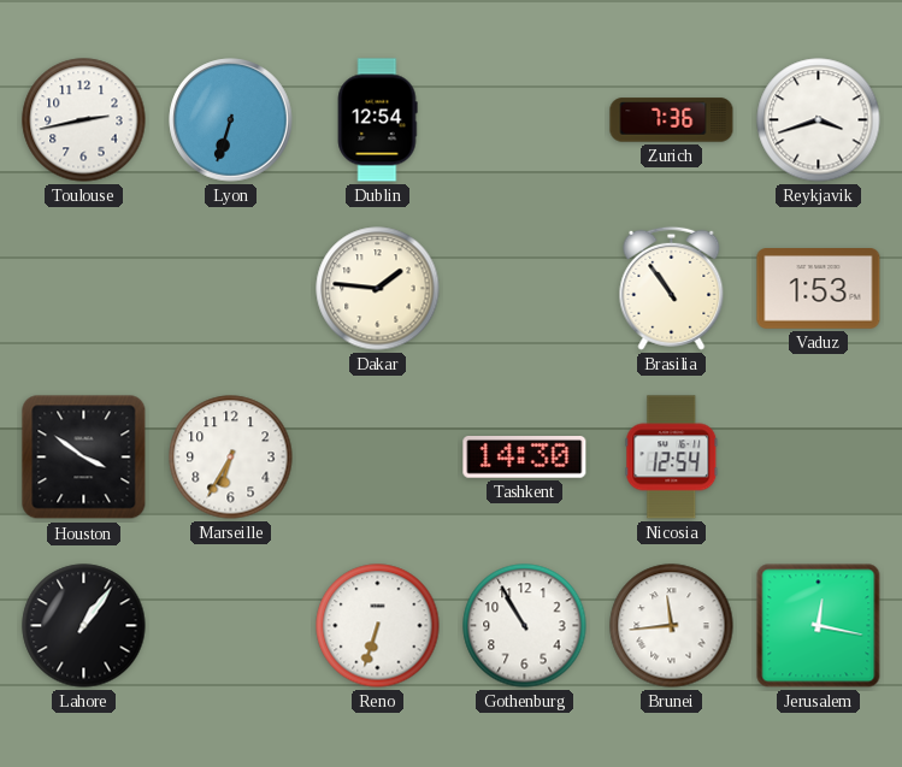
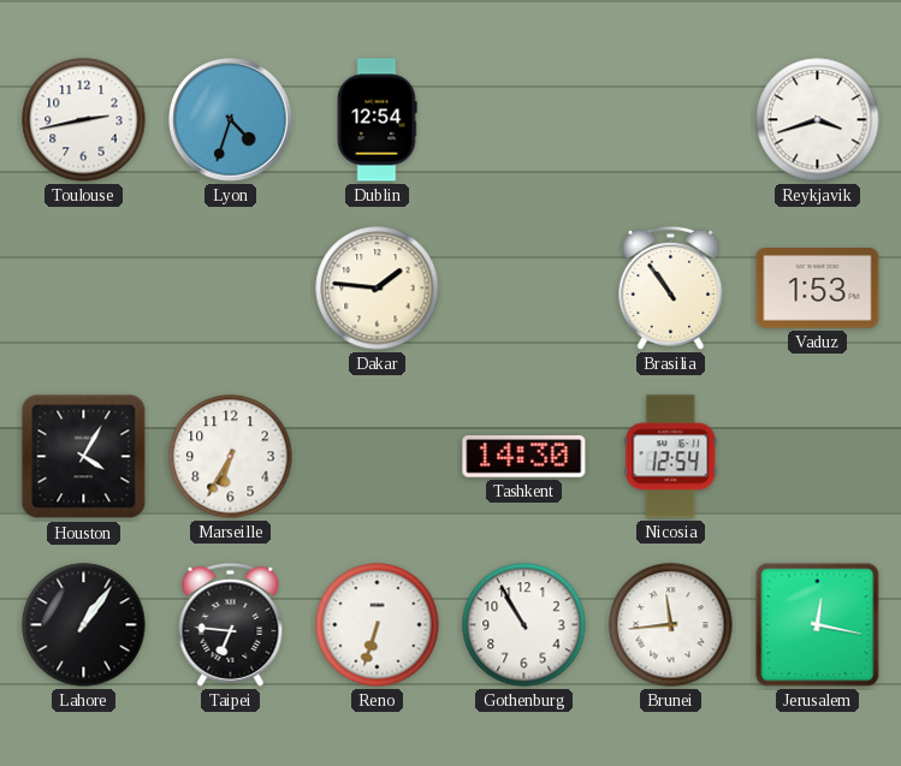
Lyon: 6:33 -> 4:33
Zurich: 7:36 -> none
Houston: 3:51 -> 4:05
Taipei: none -> 6:46
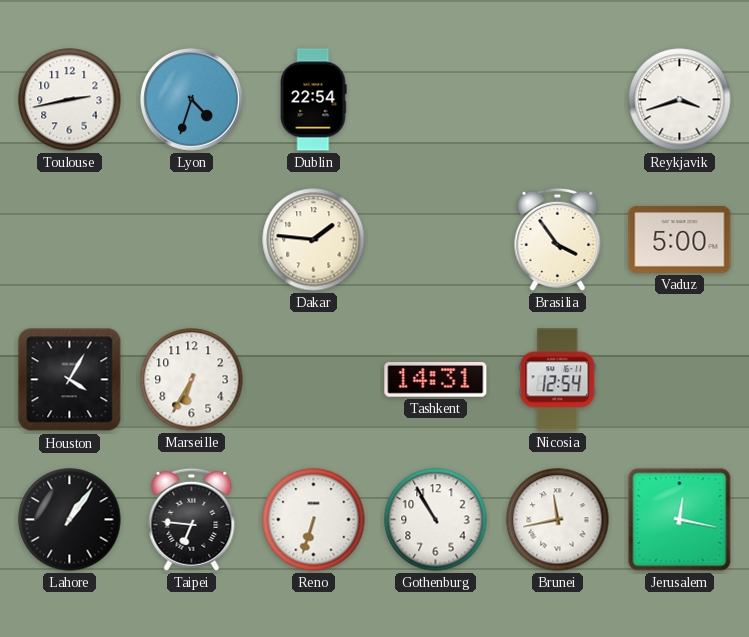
Dublin: 12:54 -> 22:54
Brasilia: 10:54 -> 3:54
Vaduz: 1:53 -> 5:00
Tashkent: 14:30 -> 14:31
Brunei: 11:44 -> 11:43
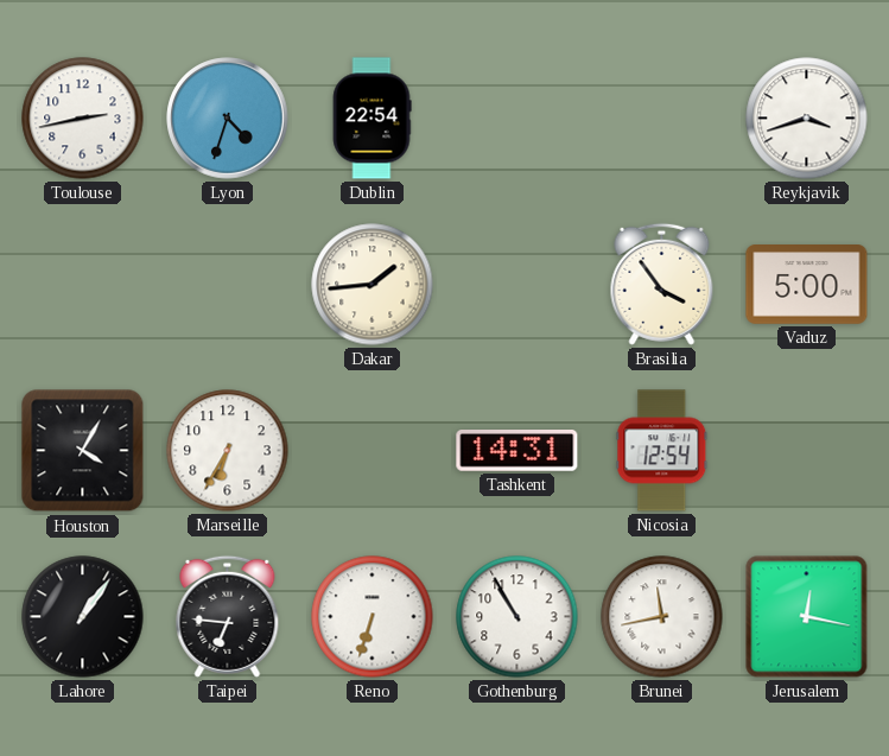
Dakar: 1:46 -> 1:44
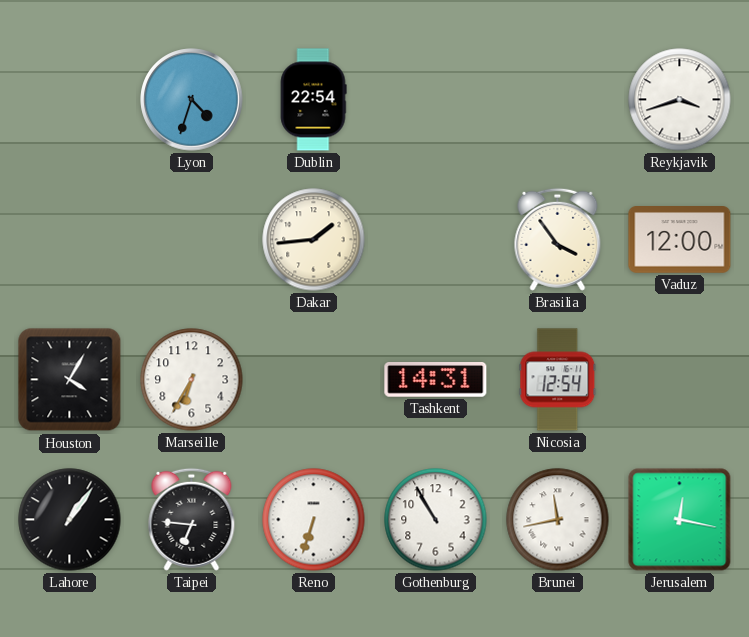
Toulouse: 2:43 -> none
Vaduz: 5:00 -> 12:00
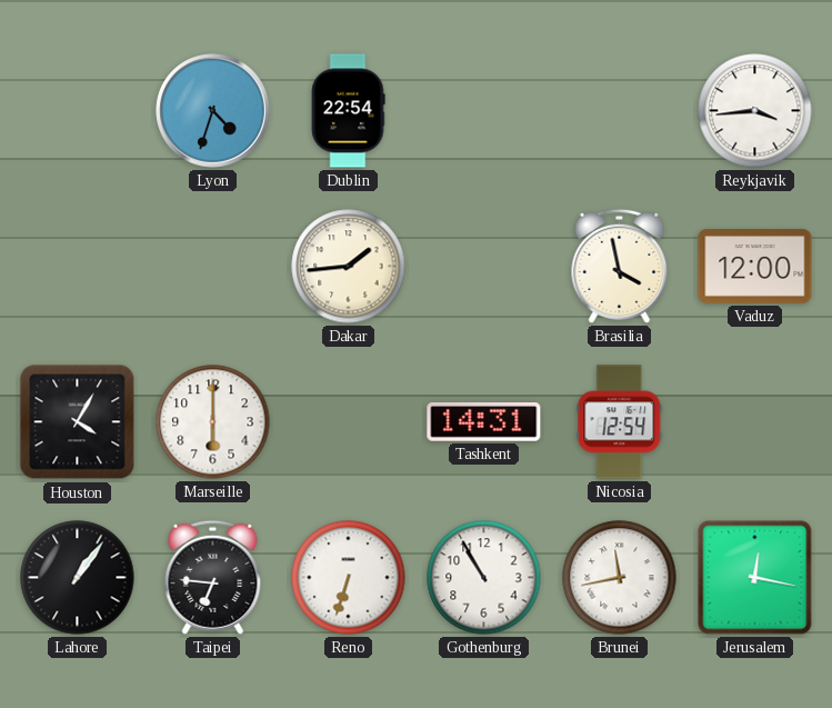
Reykjavik: 3:42 -> 3:44
Brasilia: 3:54 -> 3:58
Marseille: 6:35 -> 6:00
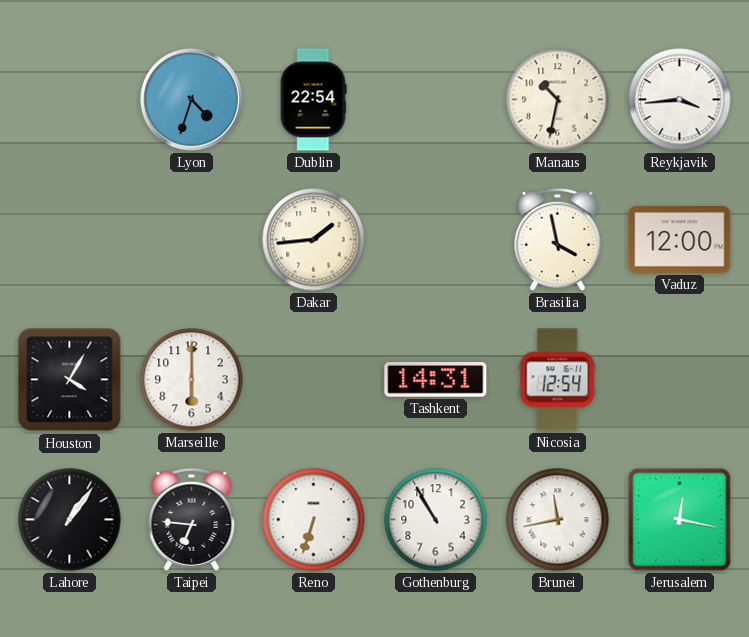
Manaus: none -> 10:32
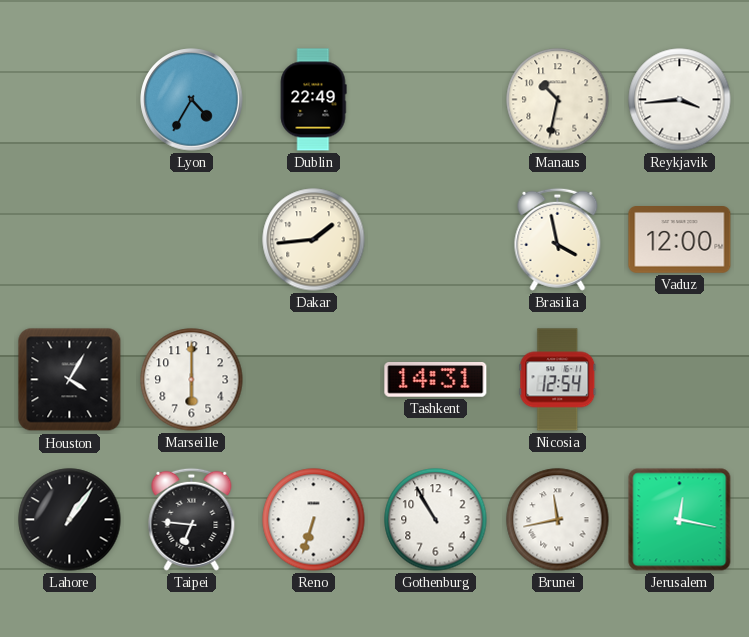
Lyon: 4:33 -> 4:35
Dublin: 22:54 -> 22:49
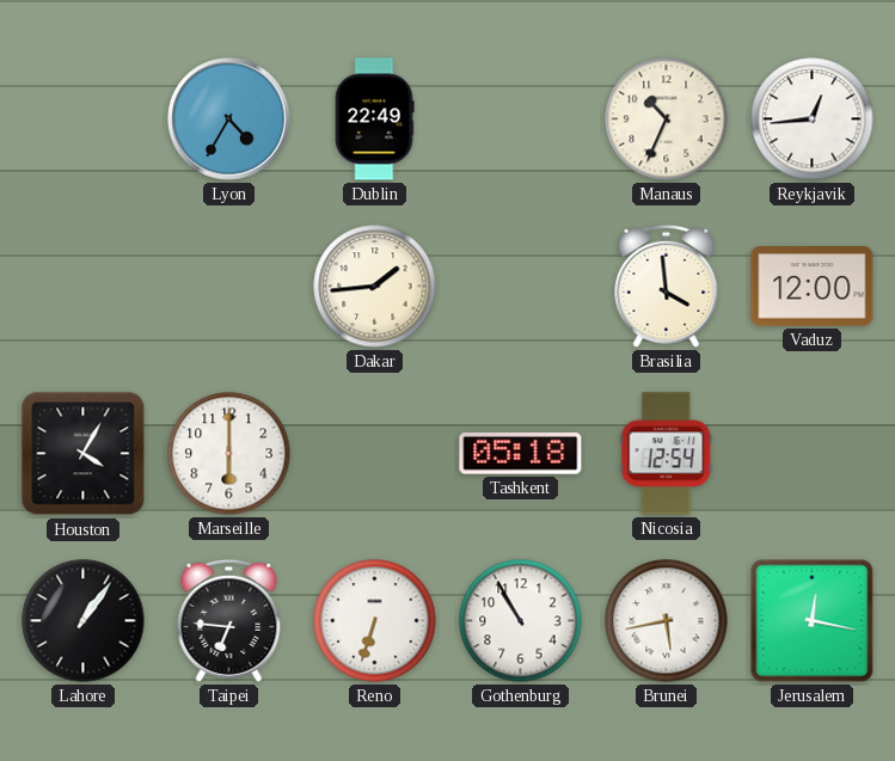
Manaus: 10:32 -> 10:34
Reykjavik: 3:44 -> 12:44
Brasilia: 3:58 -> 3:59
Tashkent: 14:31 -> 05:18
Brunei: 11:43 -> 5:43
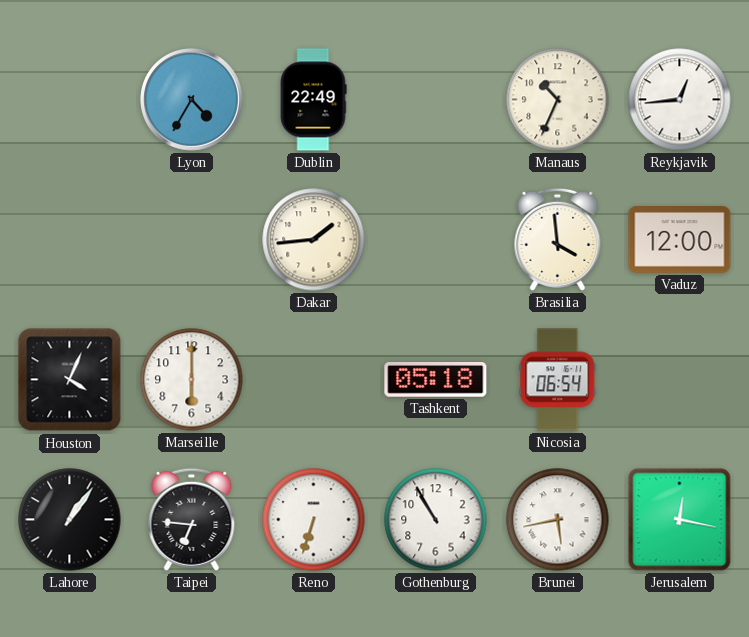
Houston: 4:05 -> 4:04
Nicosia: 12:54 -> 06:54
